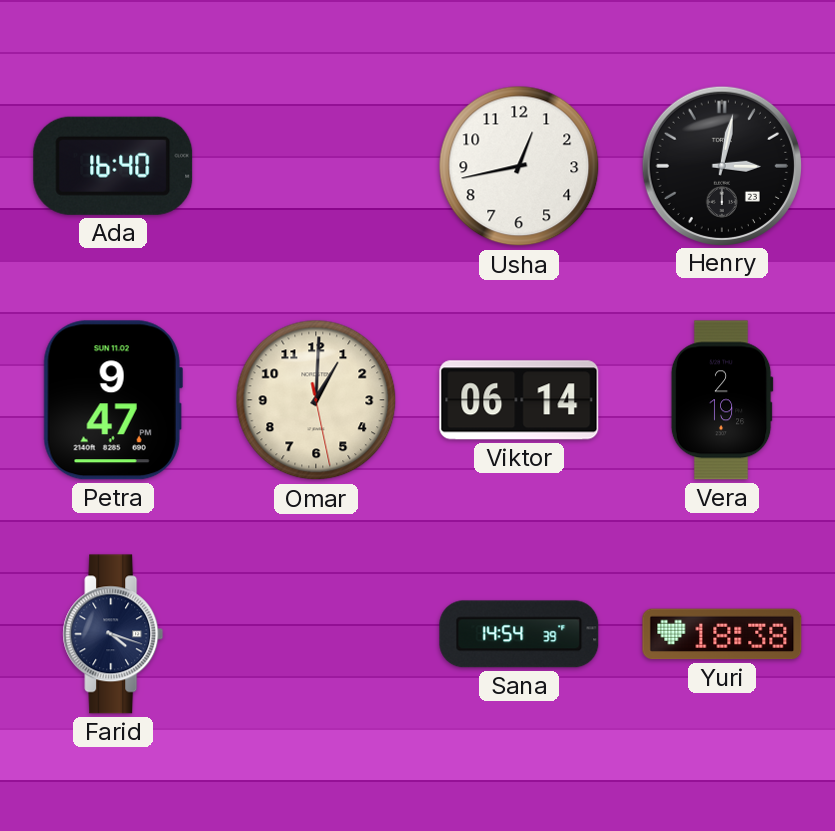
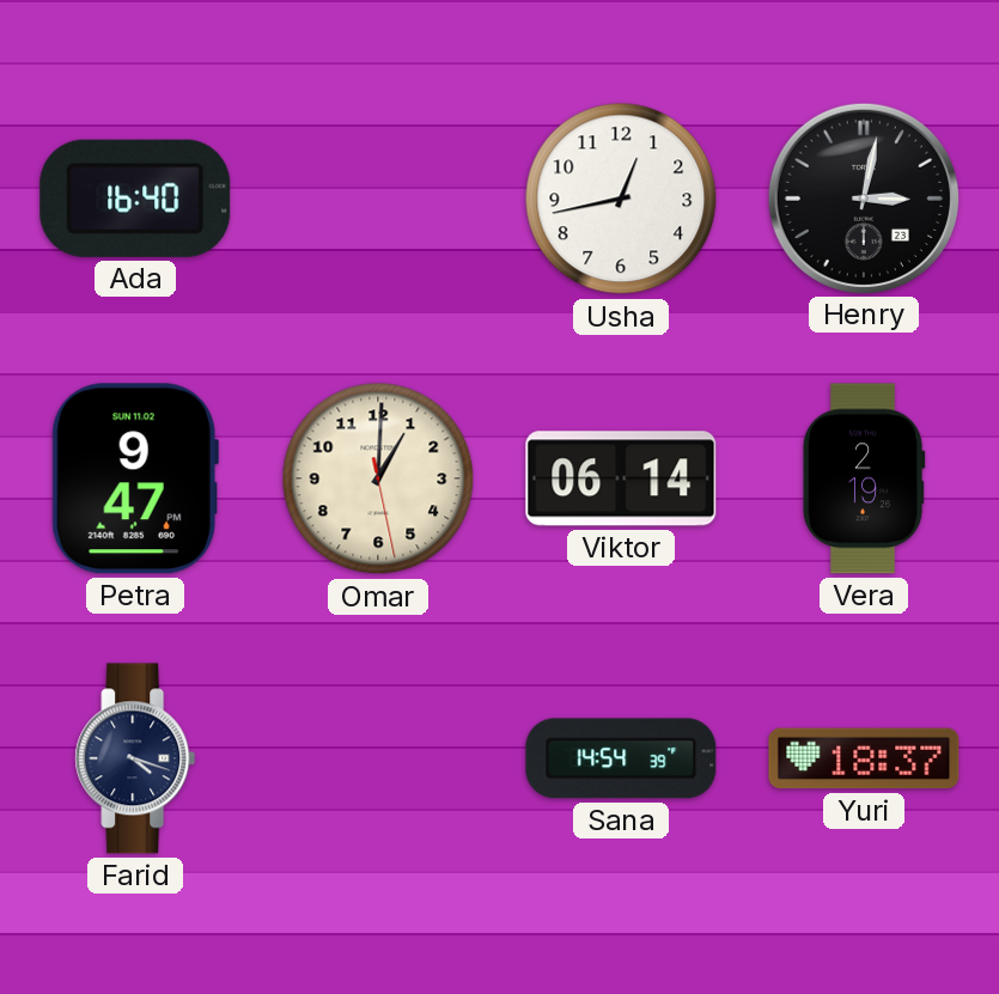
Yuri: 18:38 -> 18:37
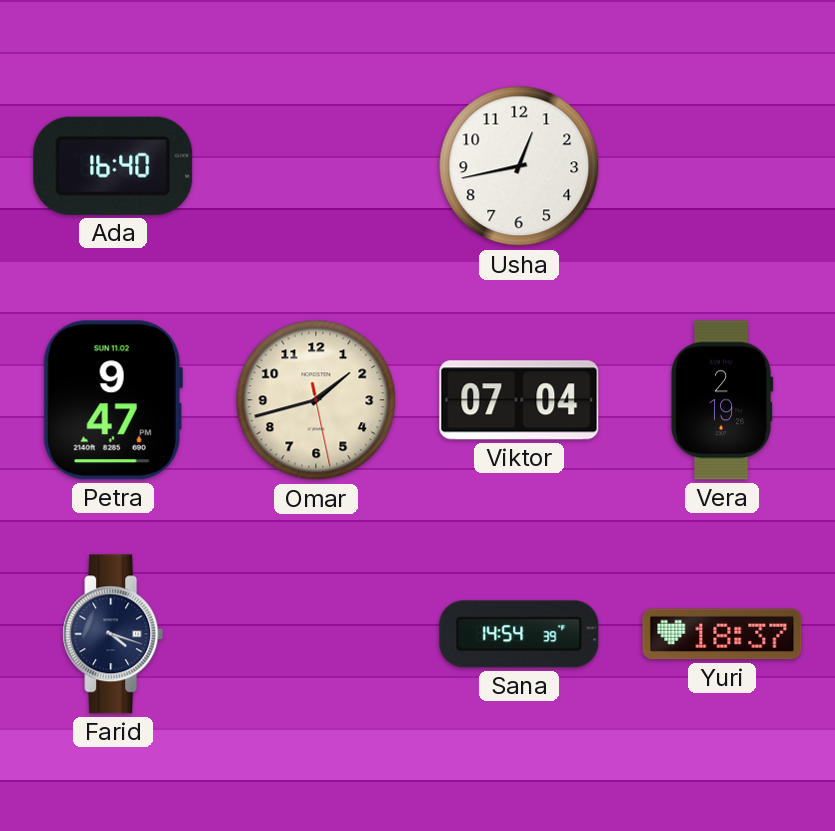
Henry: 3:02 -> none
Omar: 1:00 -> 1:42
Viktor: 06:14 -> 07:04
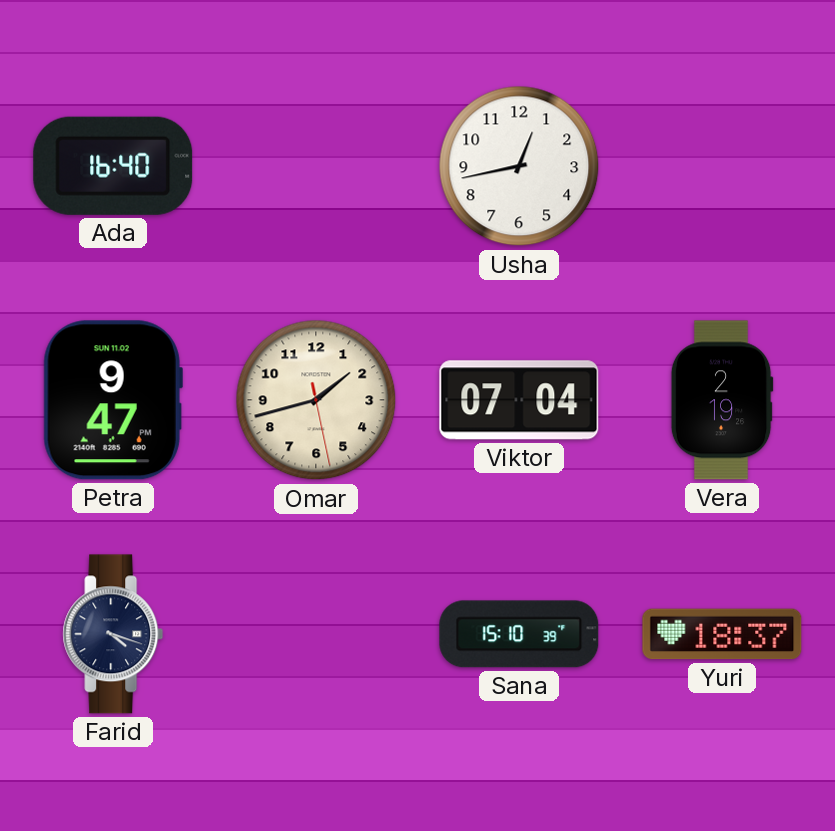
Sana: 14:54 -> 15:10
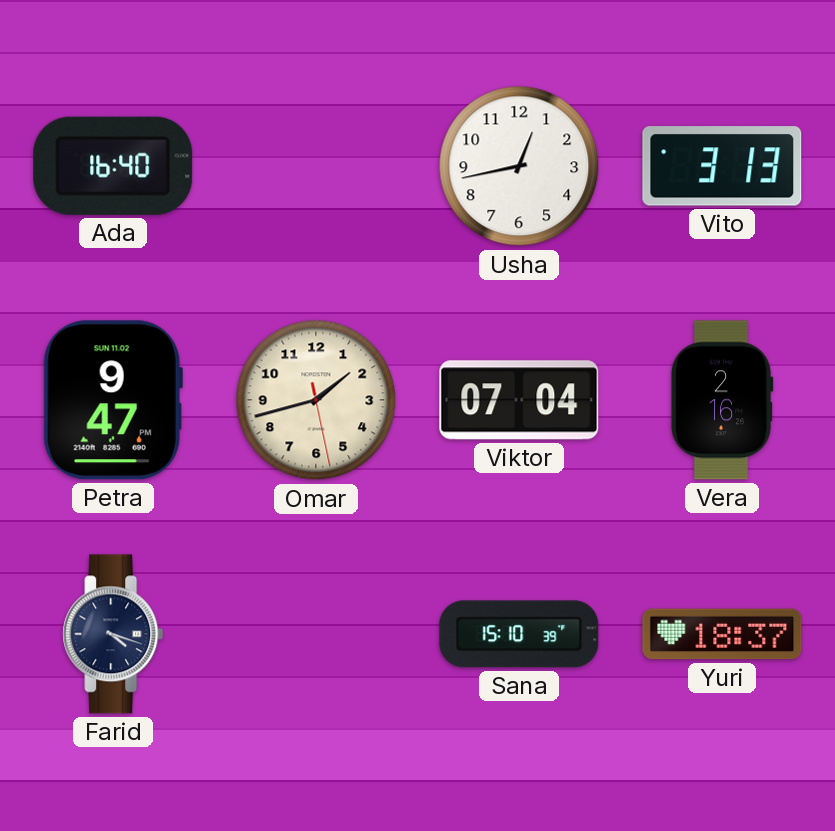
Vito: none -> 3:13
Vera: 2:19 -> 2:16
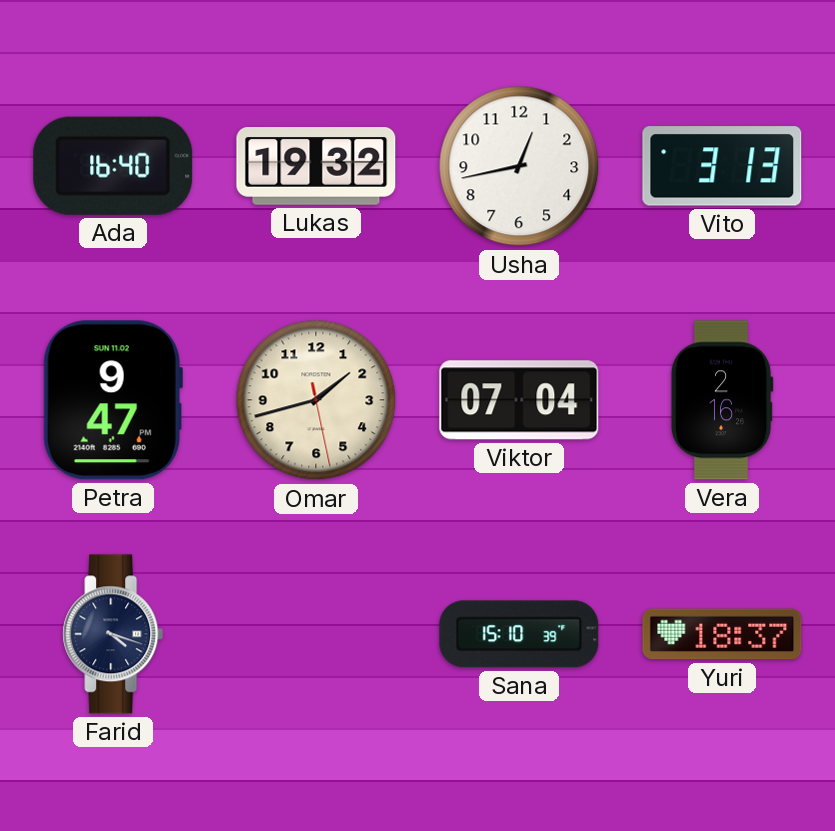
Lukas: none -> 19:32
